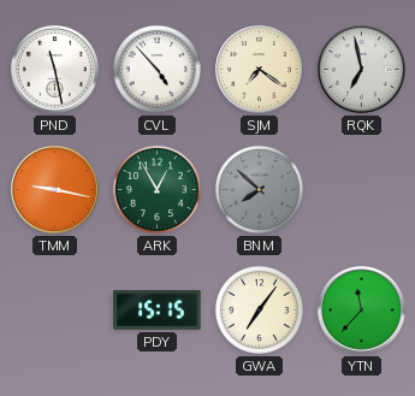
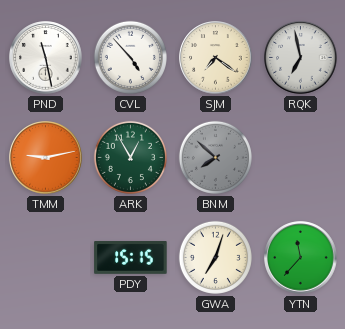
TMM: 9:17 -> 9:13
GWA: 7:06 -> 7:03
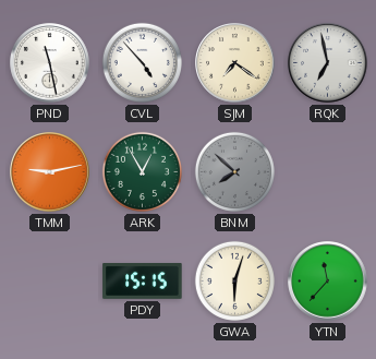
GWA: 7:03 -> 6:03
